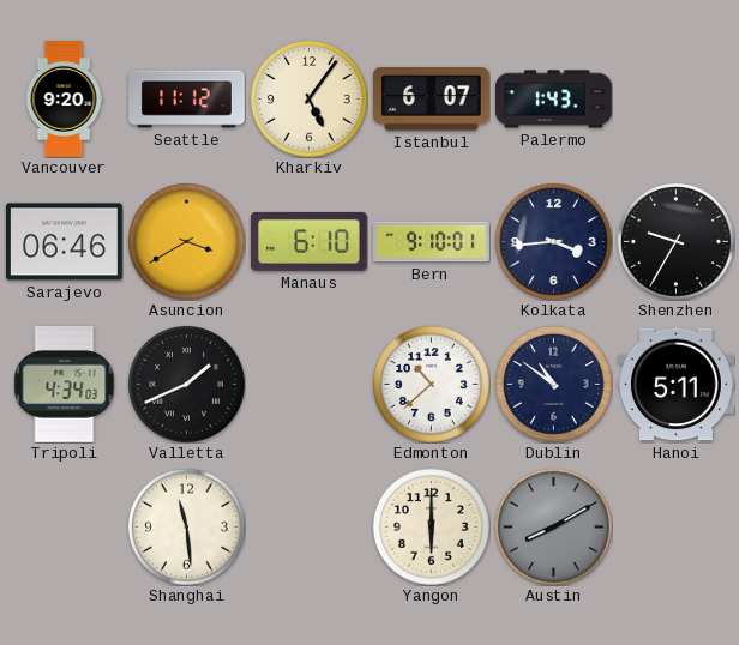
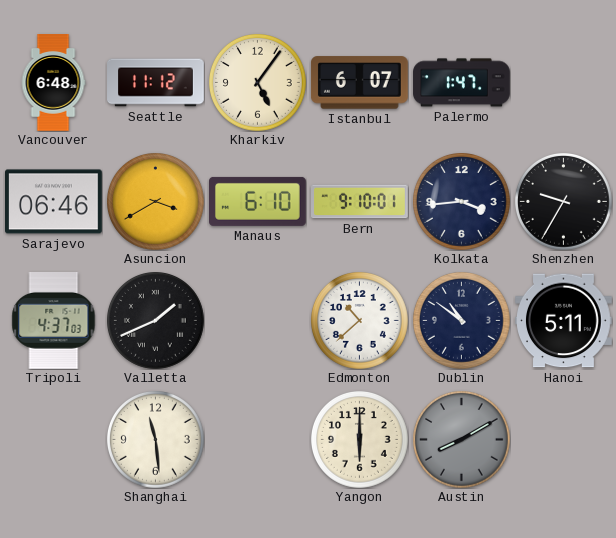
Vancouver: 9:20 -> 6:48
Palermo: 1:43 -> 1:47
Tripoli: 4:34 -> 4:37
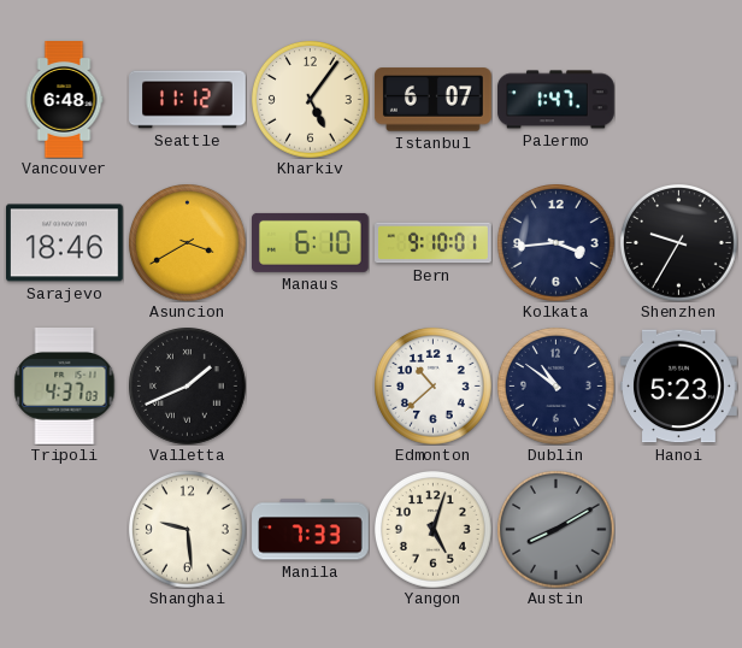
Sarajevo: 06:46 -> 18:46
Hanoi: 5:11 -> 5:23
Shanghai: 11:29 -> 9:29
Manila: none -> 7:33
Yangon: 6:00 -> 5:03
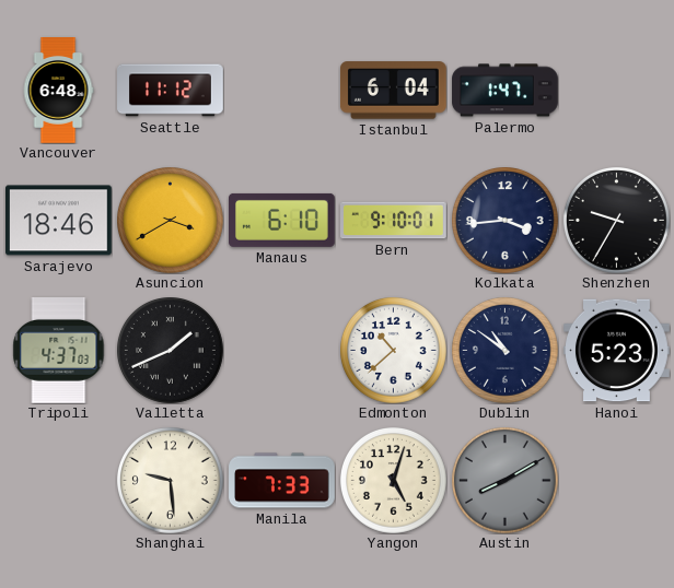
Kharkiv: 5:06 -> none
Istanbul: 6:07 -> 6:04
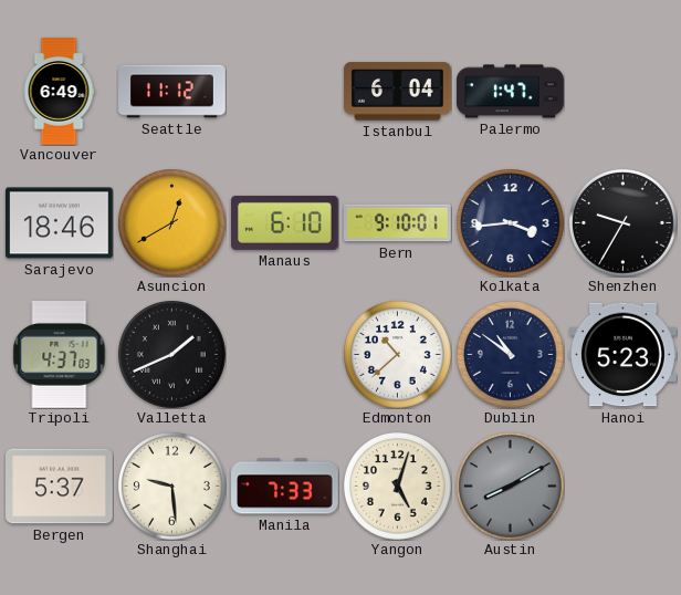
Vancouver: 6:48 -> 6:49
Asuncion: 3:40 -> 12:40
Bergen: none -> 5:37
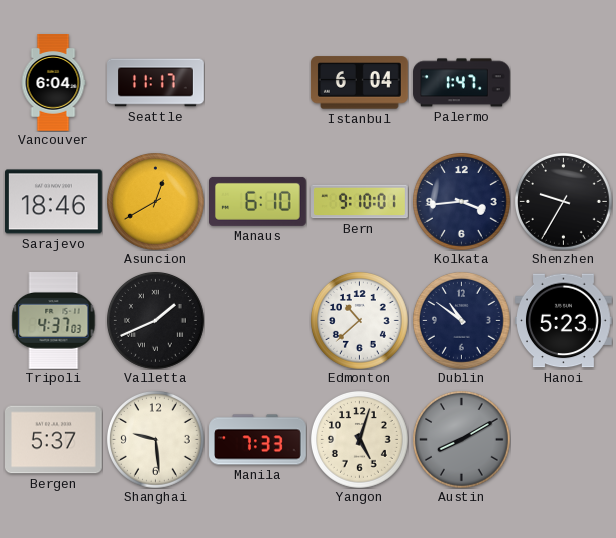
Vancouver: 6:49 -> 6:04
Seattle: 11:12 -> 11:17
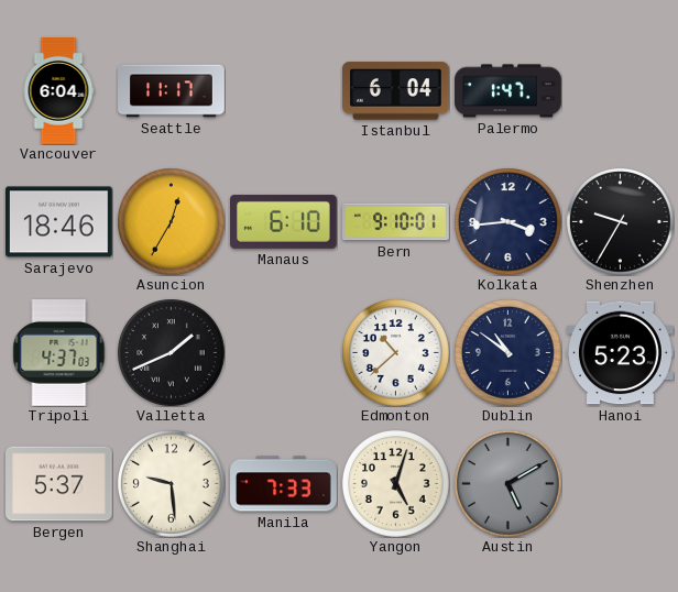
Asuncion: 12:40 -> 12:35
Austin: 8:10 -> 5:10
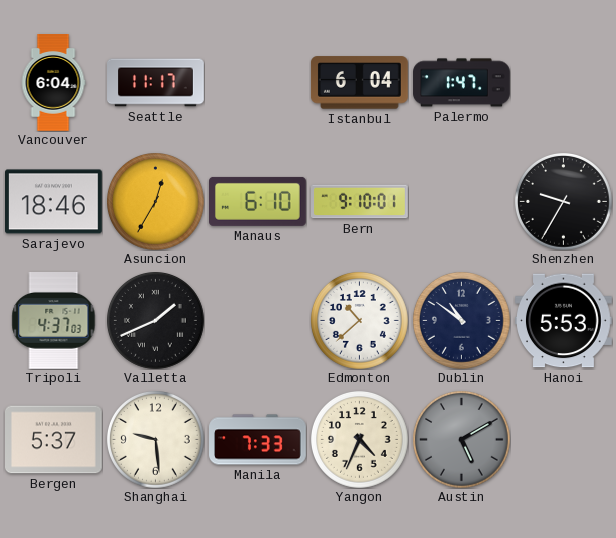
Kolkata: 3:44 -> none
Hanoi: 5:23 -> 5:53
Yangon: 5:03 -> 4:34
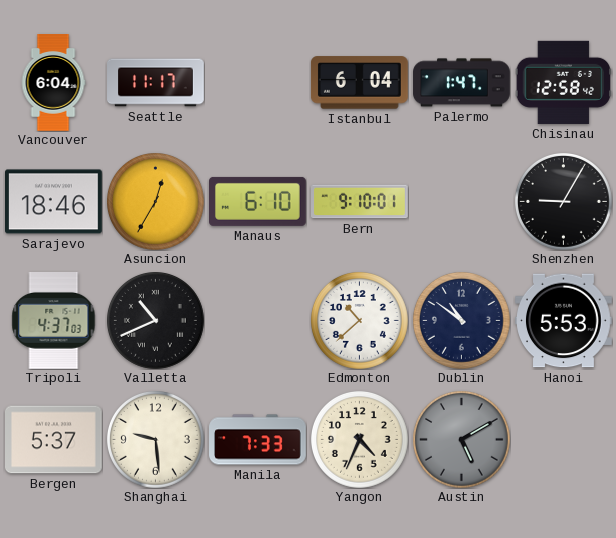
Chisinau: none -> 12:58
Shenzhen: 9:35 -> 9:05
Valletta: 1:41 -> 10:41
